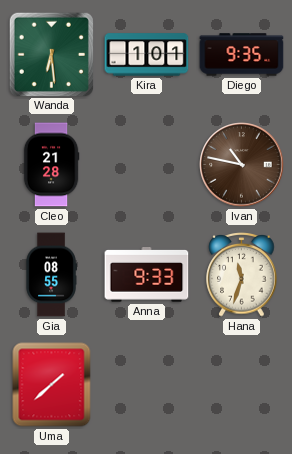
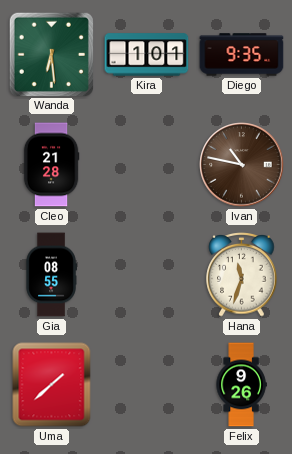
Anna: 9:33 -> none
Felix: none -> 9:26
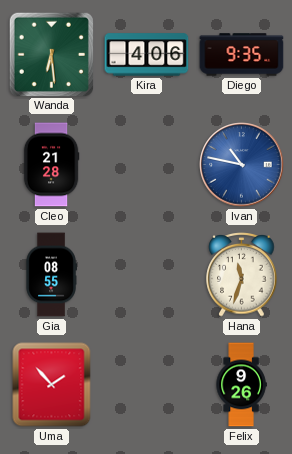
Kira: 1:01 -> 4:06
Ivan dial: brown -> blue
Uma: 1:38 -> 1:53
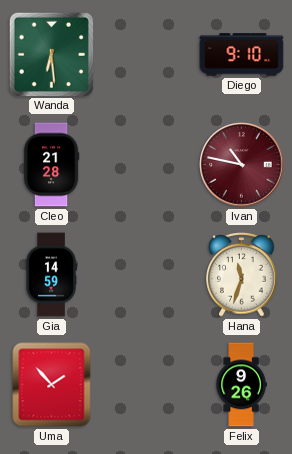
Kira: 4:06 -> none
Diego: 9:35 -> 9:10
Ivan dial: blue -> burgundy
Gia: 08:55 -> 14:59
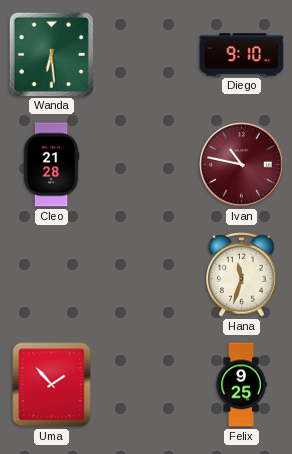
Gia: 14:59 -> none
Felix: 9:26 -> 9:25
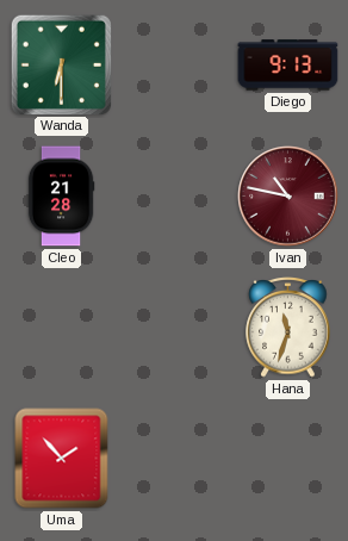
Wanda: 6:29 -> 6:30
Diego: 9:10 -> 9:13
Felix: 9:25 -> none
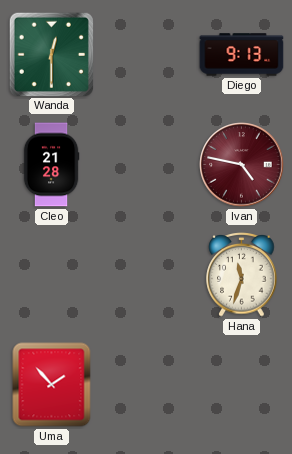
Wanda: 6:30 -> 12:30
Ivan: 10:47 -> 4:47
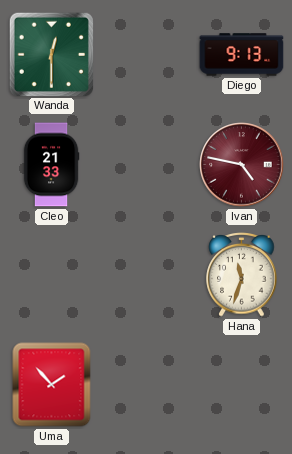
Cleo: 21:28 -> 21:33
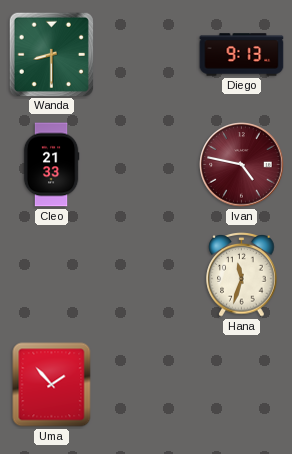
Wanda: 12:30 -> 8:30
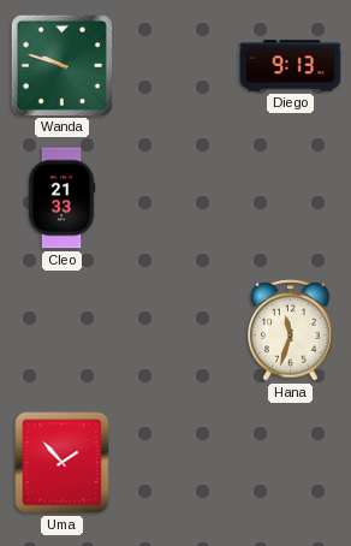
Wanda: 8:30 -> 9:48
Ivan: 4:47 -> none
